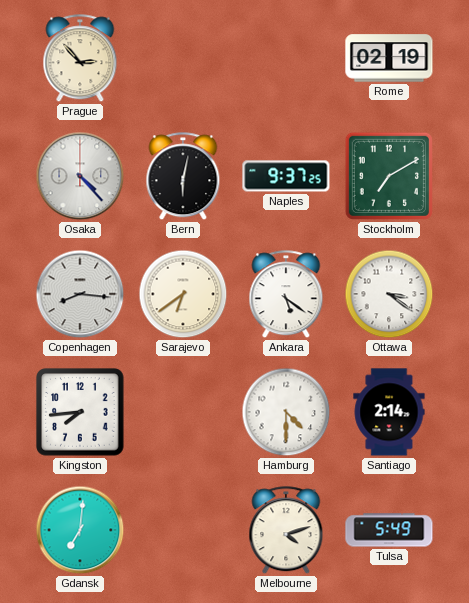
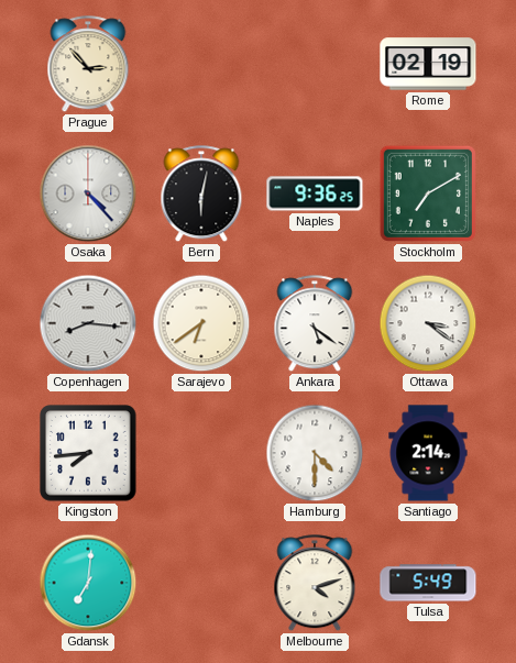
Naples: 9:37 -> 9:36
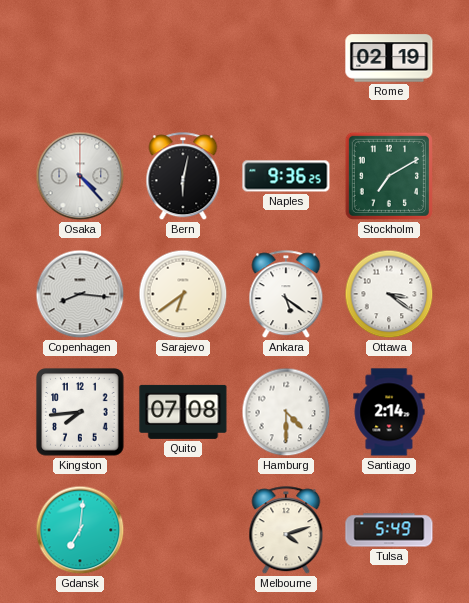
Prague: 2:53 -> none
Quito: none -> 07:08
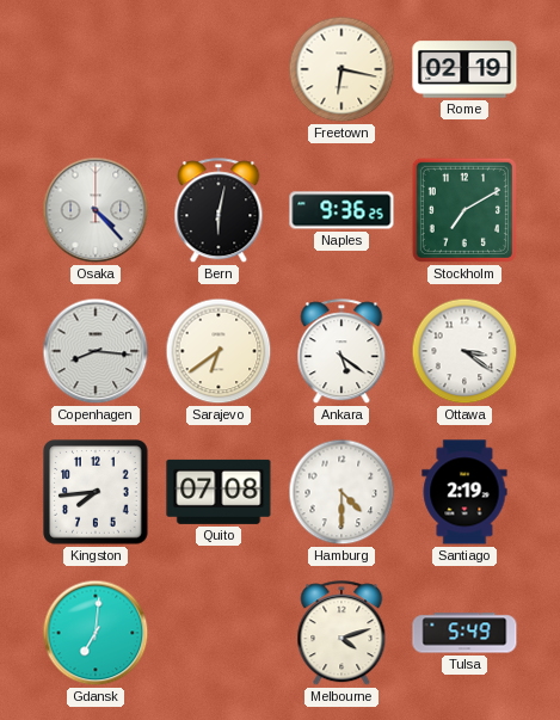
Freetown: none -> 6:17
Santiago: 2:14 -> 2:19
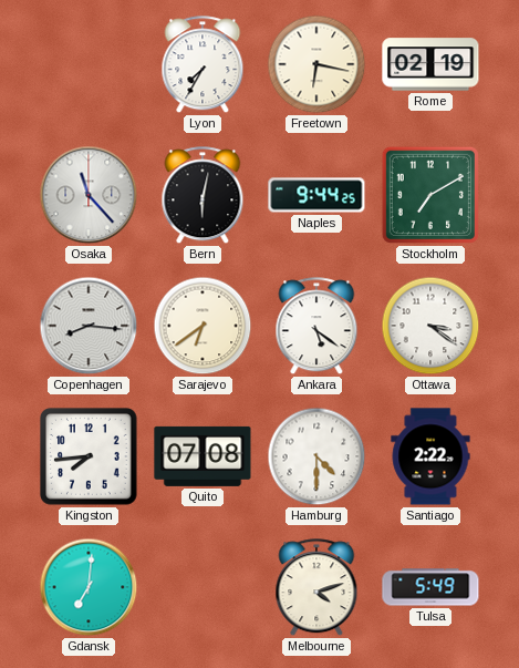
Lyon: none -> 7:35
Osaka: 4:23 -> 11:23
Naples: 9:36 -> 9:44
Santiago: 2:19 -> 2:22
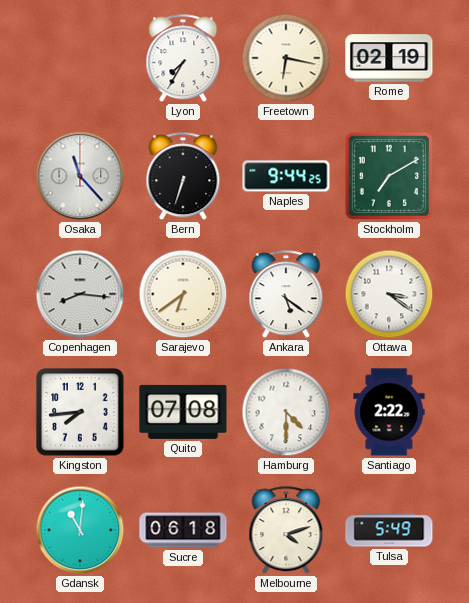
Bern: 6:02 -> 6:33
Gdansk: 7:01 -> 11:01
Sucre: none -> 06:18
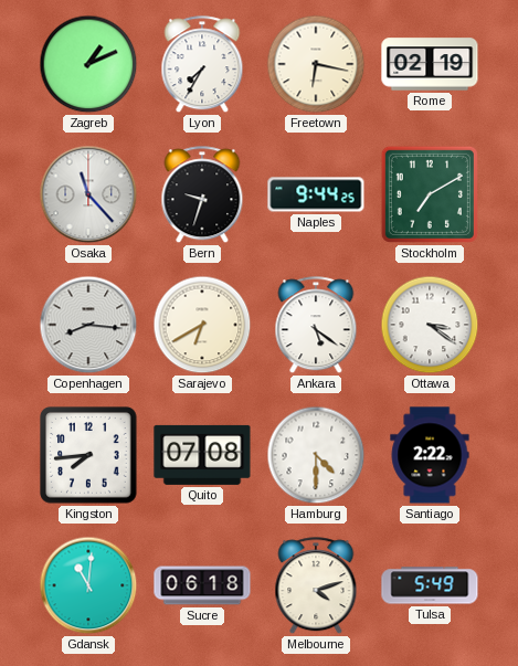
Zagreb: none -> 1:11
Bern: 6:33 -> 9:33
Sarajevo: 6:39 -> 6:40
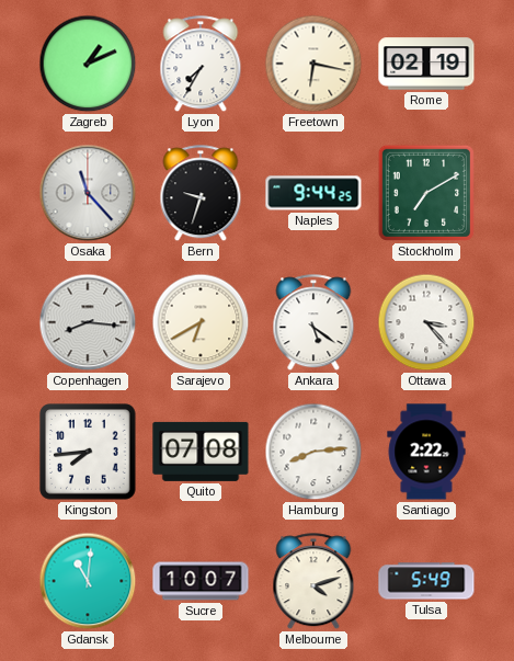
Ottawa: 3:21 -> 3:23
Hamburg: 4:30 -> 8:14
Sucre: 06:18 -> 10:07
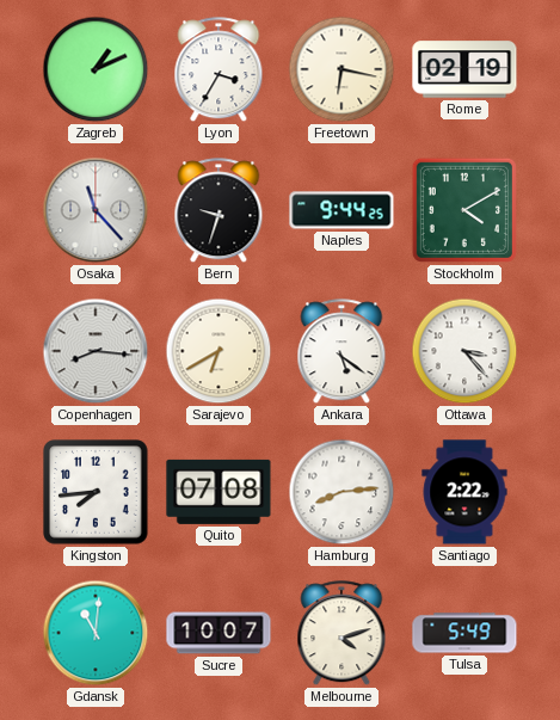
Lyon: 7:35 -> 3:35
Stockholm: 7:10 -> 4:10
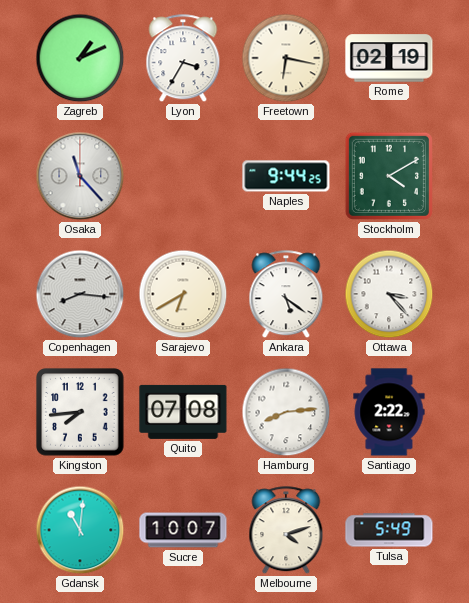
Bern: 9:33 -> none
